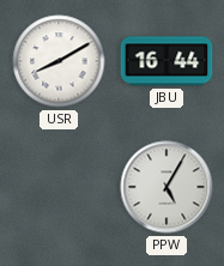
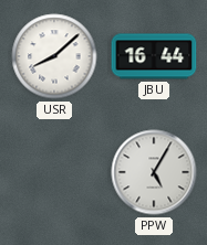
USR: 8:10 -> 8:08
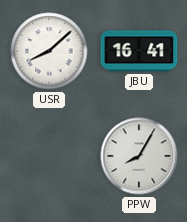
JBU: 16:44 -> 16:41
PPW: 5:05 -> 8:05
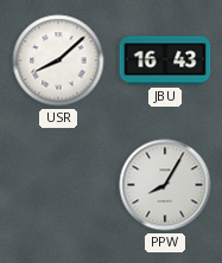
JBU: 16:41 -> 16:43
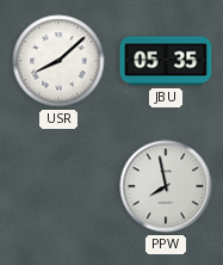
JBU: 16:43 -> 05:35
PPW: 8:05 -> 7:58
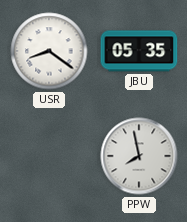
USR: 8:08 -> 8:21
